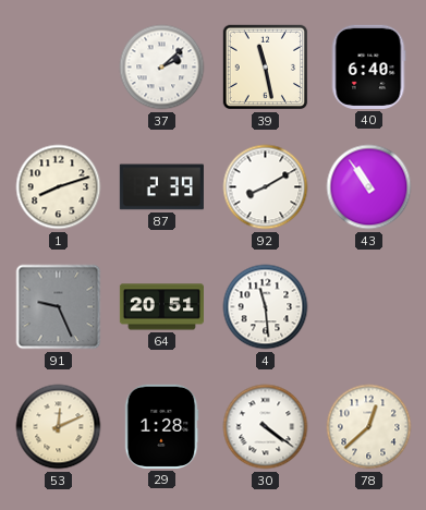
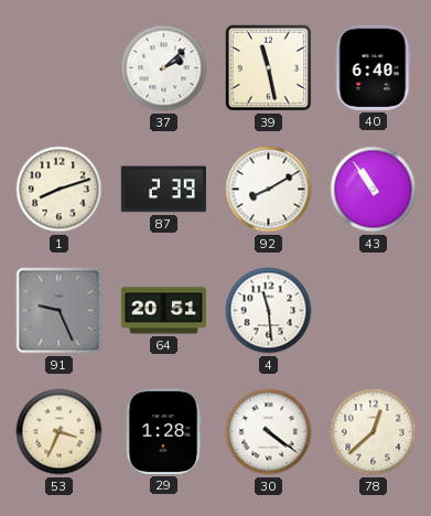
53: 12:11 -> 3:34
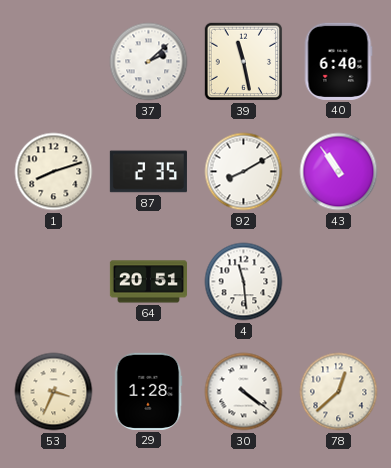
87: 2:39 -> 2:35
91: 9:26 -> none
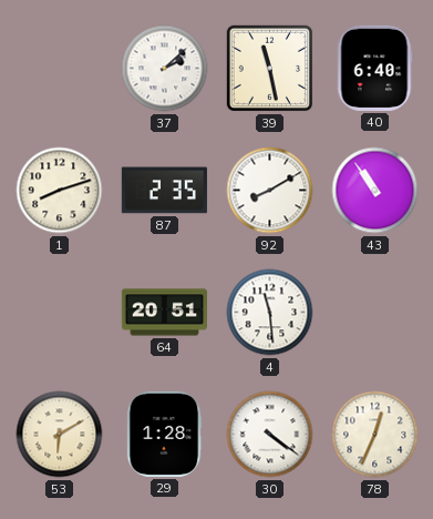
53: 3:34 -> 6:10
78: 12:38 -> 12:34
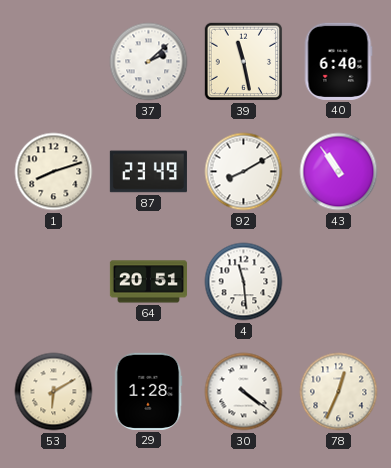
87: 2:35 -> 23:49
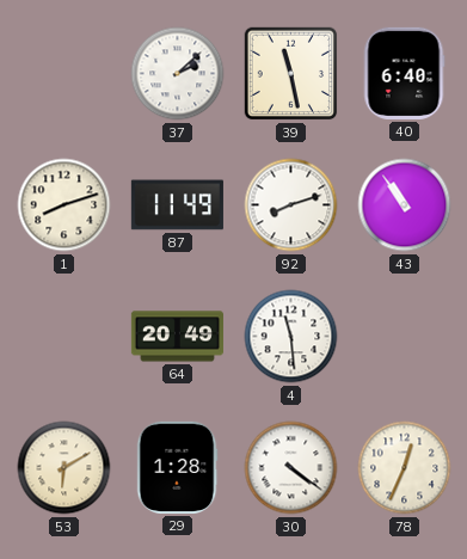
87: 23:49 -> 11:49
92: 8:10 -> 8:12
64: 20:51 -> 20:49
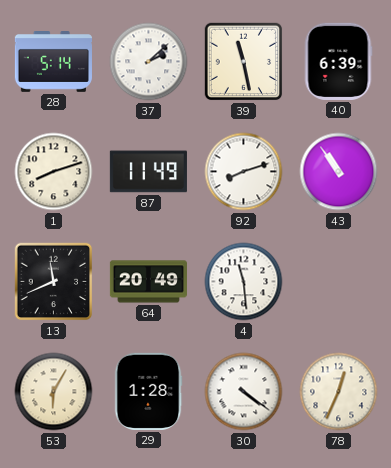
28: none -> 5:14
40: 6:40 -> 6:39
13: none -> 11:41
53: 6:10 -> 6:05
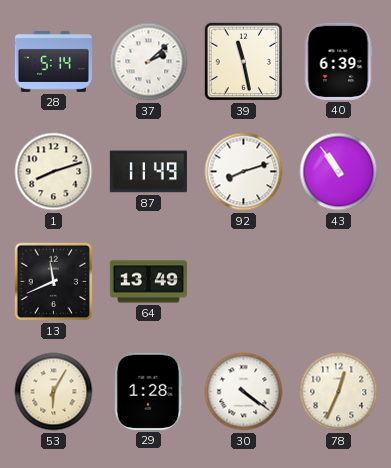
64: 20:49 -> 13:49
4: 11:29 -> none
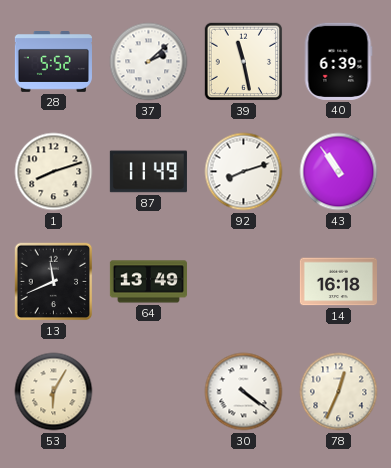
28: 5:14 -> 5:52
14: none -> 16:18
29: 1:28 -> none
